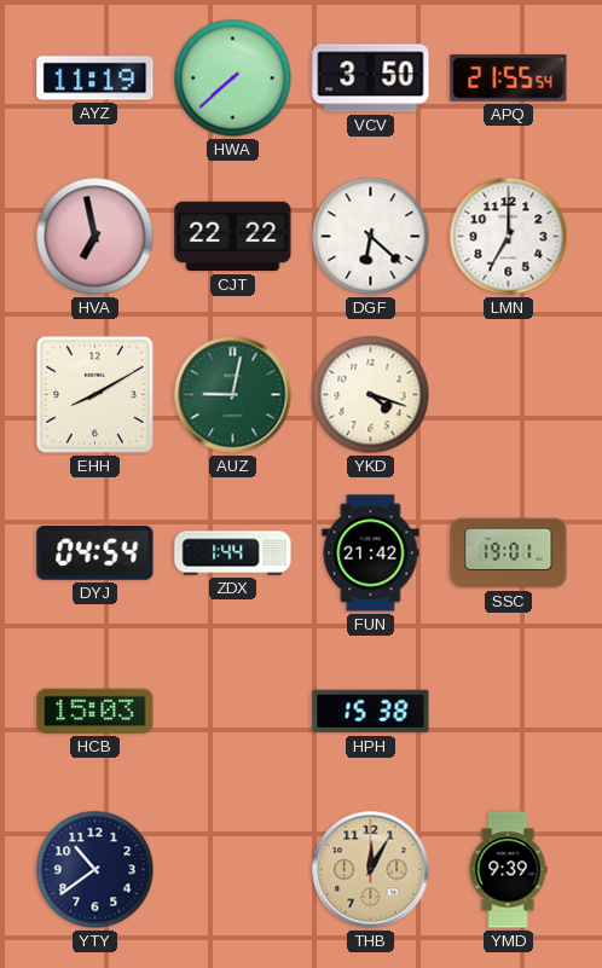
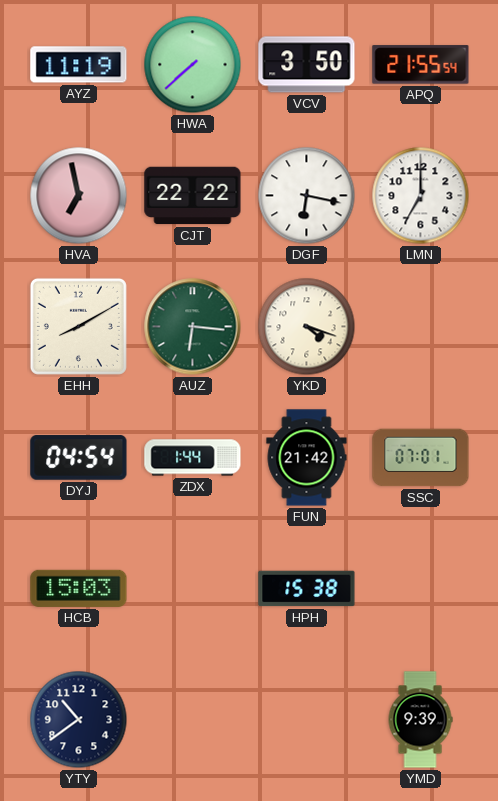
DGF: 6:22 -> 6:17
AUZ: 9:02 -> 6:16
SSC: 19:01 -> 07:01
THB: 12:05 -> none
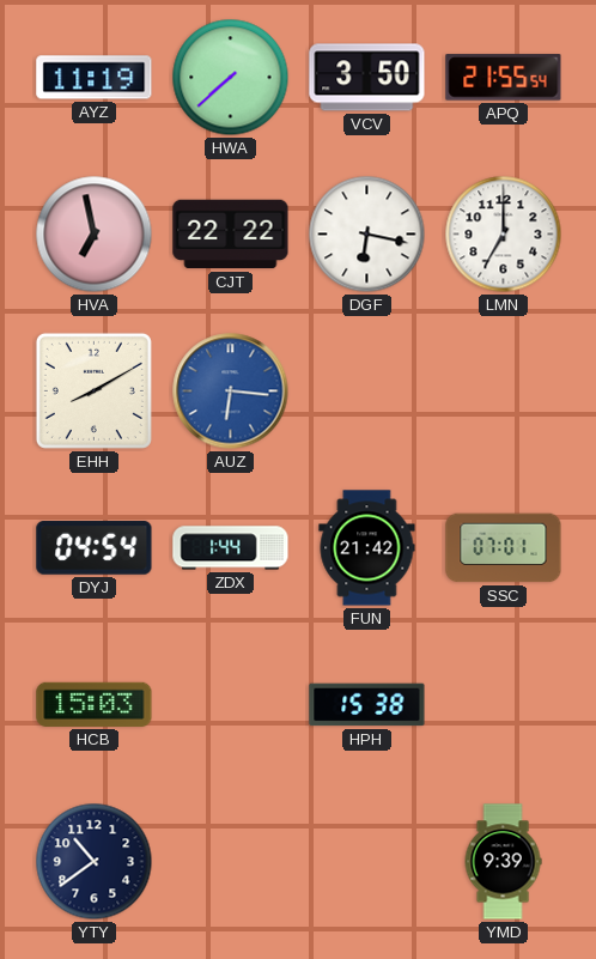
AUZ dial: green -> blue
YKD: 4:18 -> none
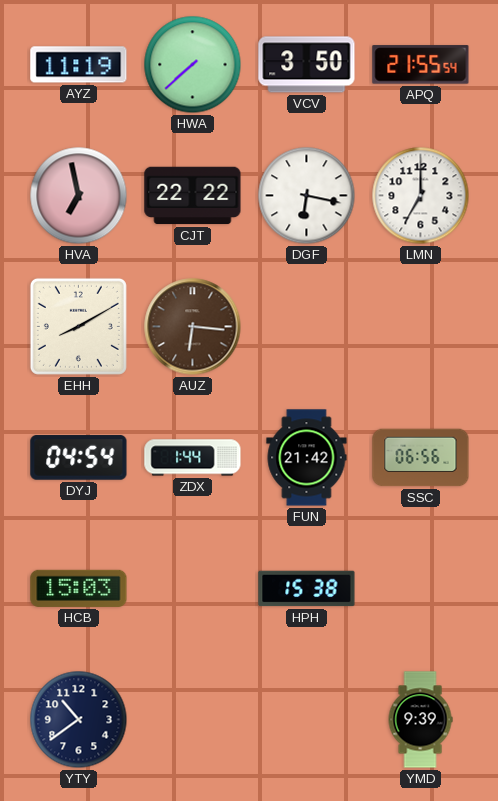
AUZ dial: blue -> brown
SSC: 07:01 -> 06:56
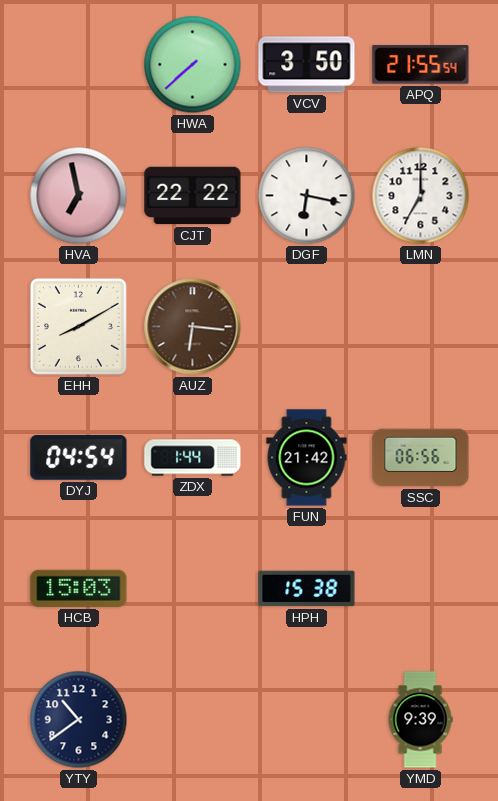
AYZ: 11:19 -> none
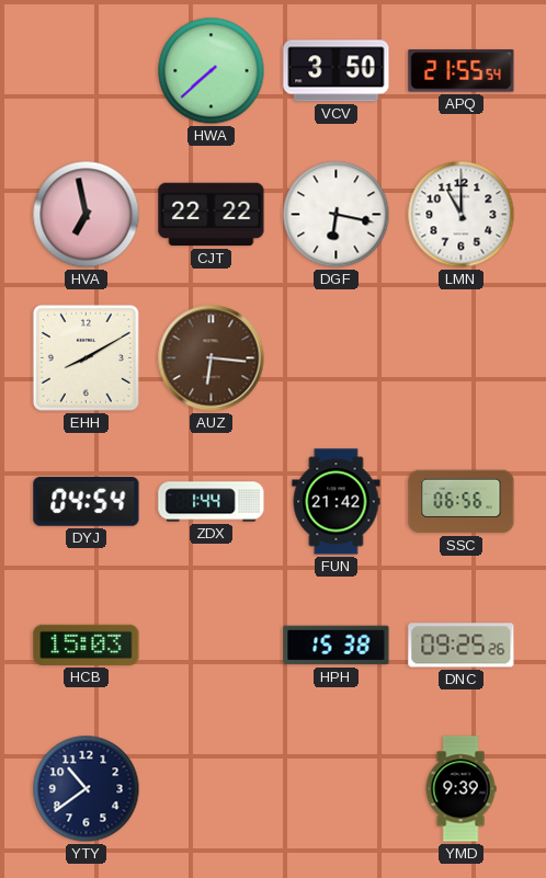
LMN: 7:00 -> 11:00
DNC: none -> 09:25
